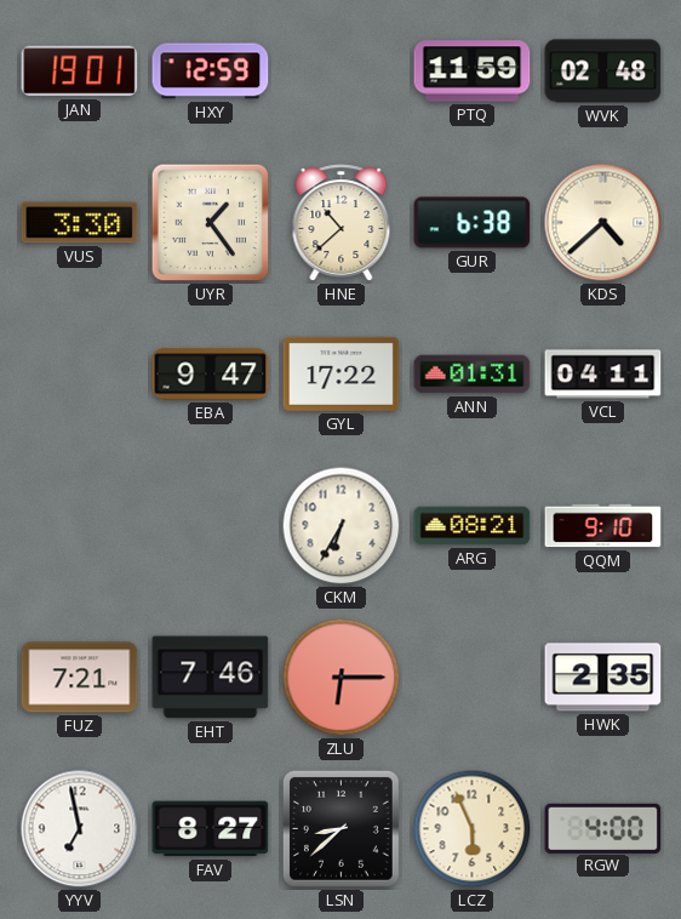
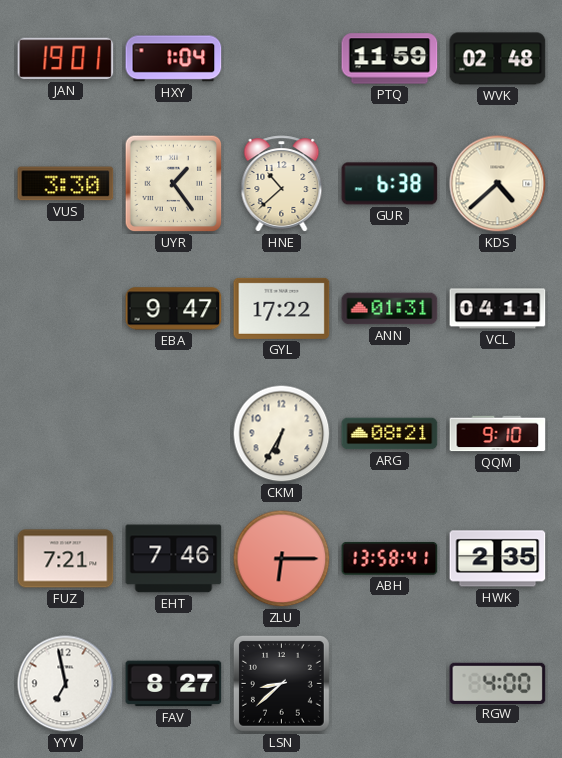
HXY: 12:59 -> 1:04
ABH: none -> 13:58
LCZ: 5:56 -> none
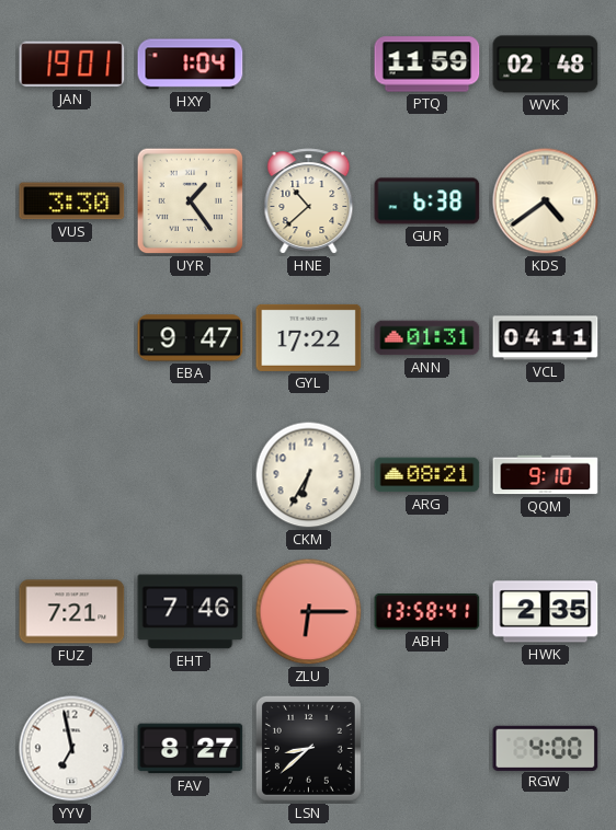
KDS: 4:38 -> 4:39
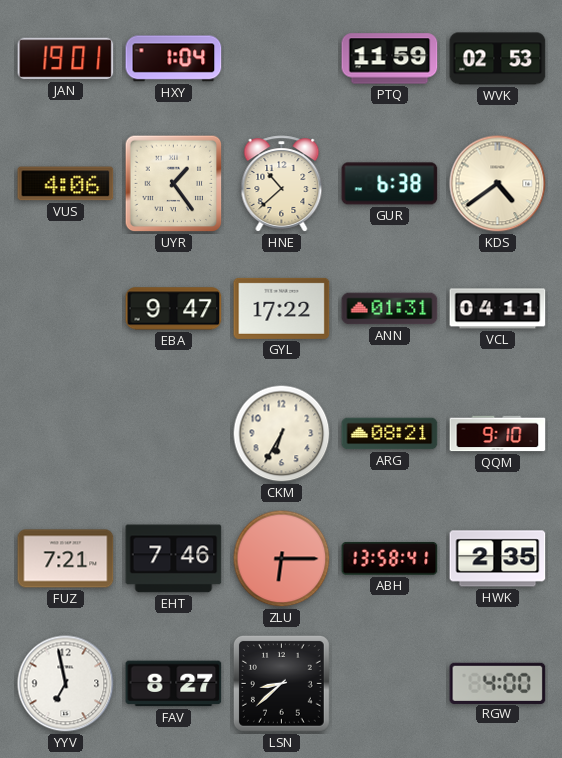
WVK: 02:48 -> 02:53
VUS: 3:30 -> 4:06
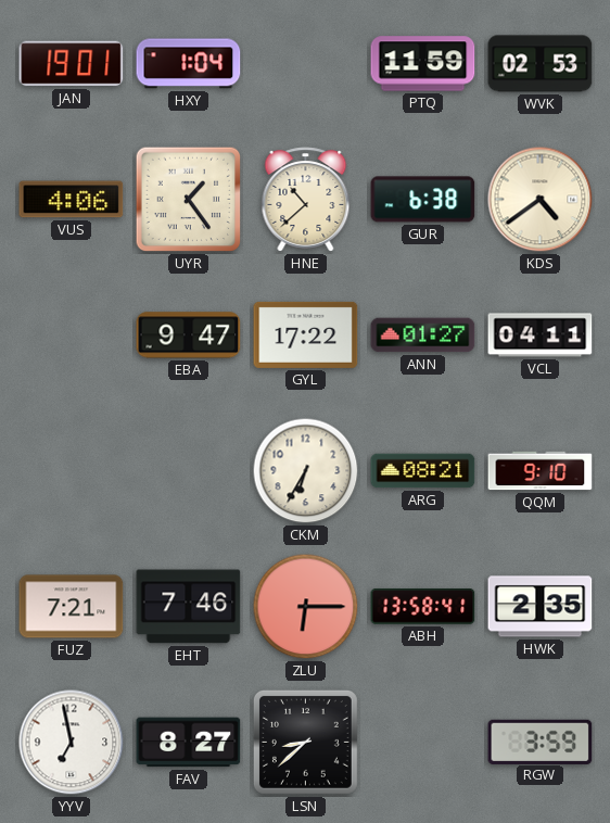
ANN: 01:31 -> 01:27
RGW: 4:00 -> 3:59
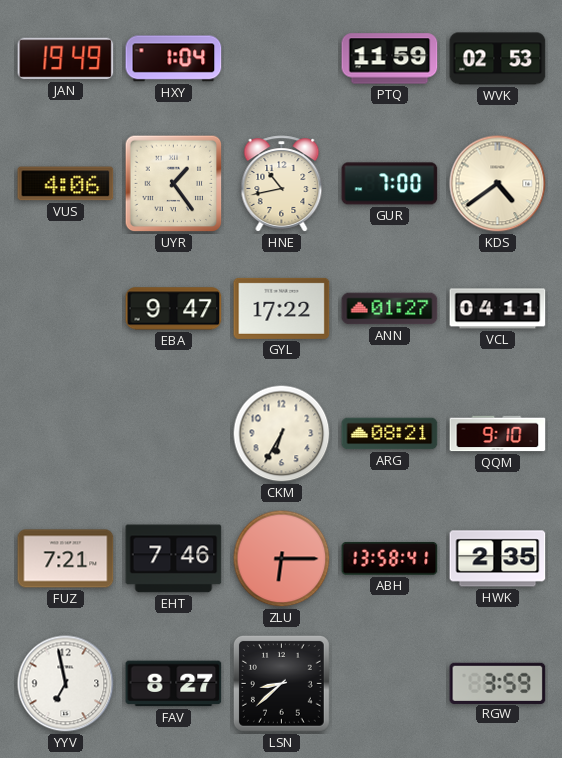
JAN: 19:01 -> 19:49
HNE: 10:38 -> 10:43
GUR: 6:38 -> 7:00
